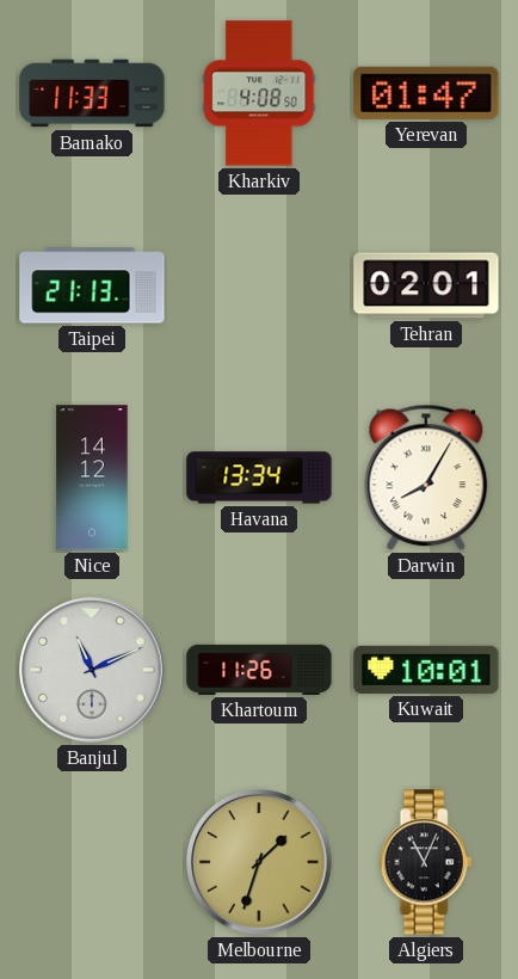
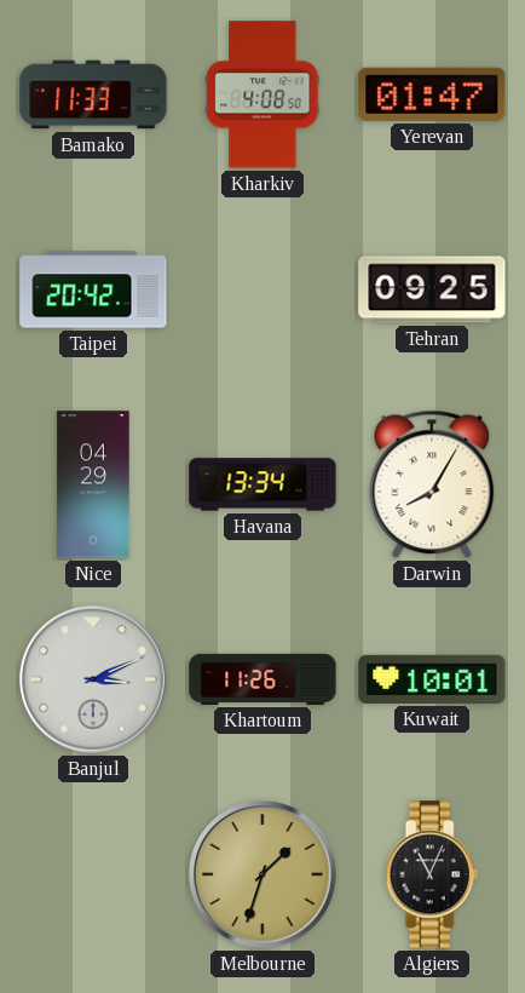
Taipei: 21:13 -> 20:42
Tehran: 02:01 -> 09:25
Nice: 14:12 -> 04:29
Banjul: 11:11 -> 3:11
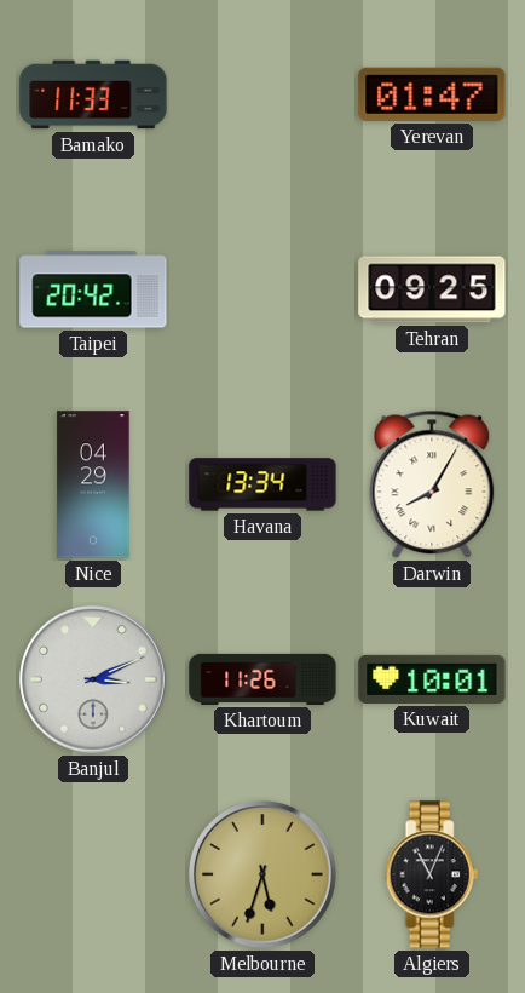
Kharkiv: 4:08 -> none
Melbourne: 1:33 -> 5:33
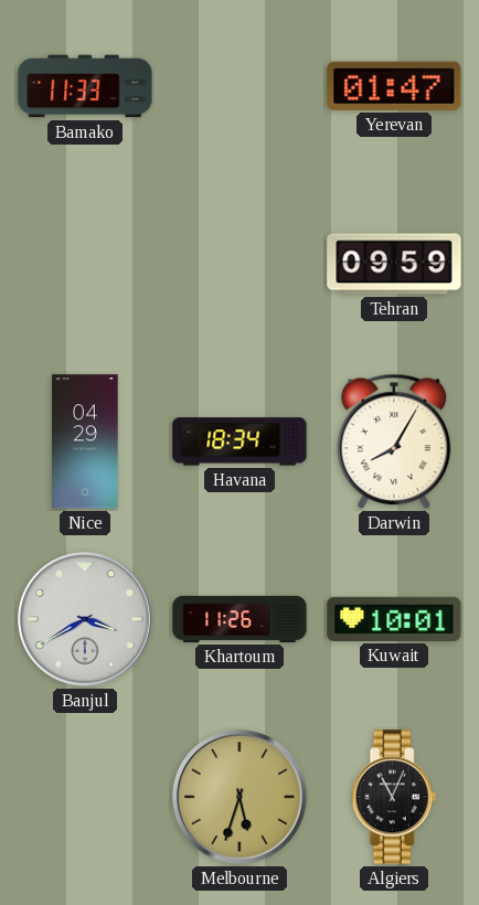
Taipei: 20:42 -> none
Tehran: 09:25 -> 09:59
Havana: 13:34 -> 18:34
Banjul: 3:11 -> 3:40
